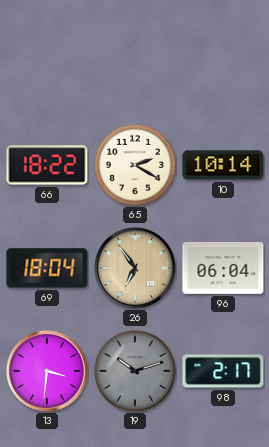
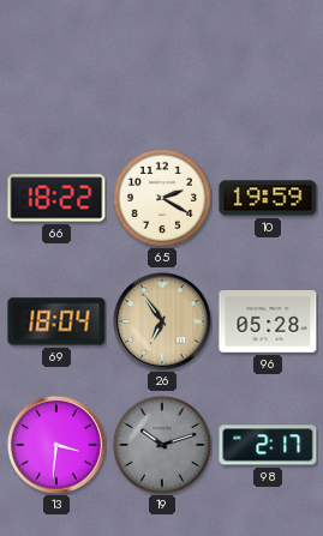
10: 10:14 -> 19:59
96: 06:04 -> 05:28
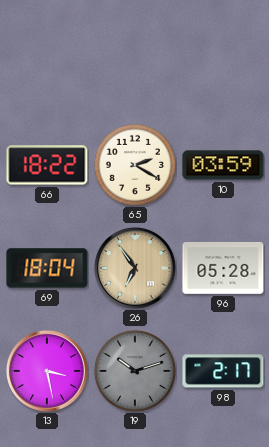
10: 19:59 -> 03:59
13: 3:31 -> 3:28
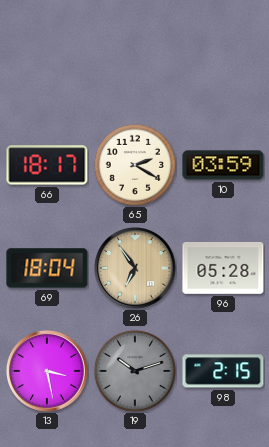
66: 18:22 -> 18:17
98: 2:17 -> 2:15
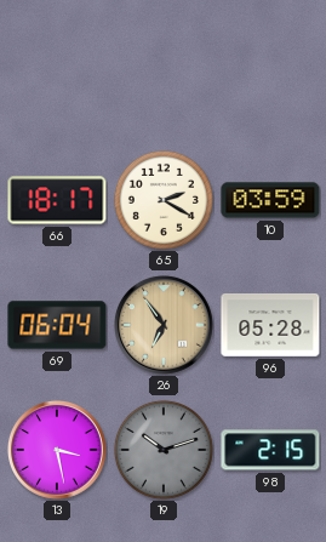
69: 18:04 -> 06:04
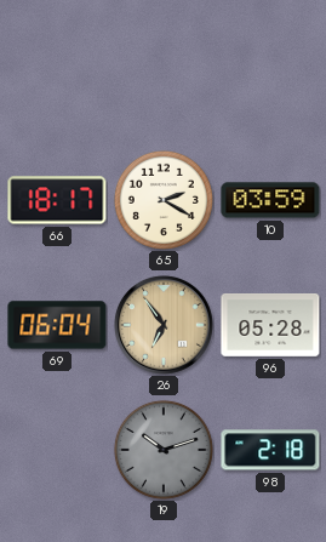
13: 3:28 -> none
98: 2:15 -> 2:18
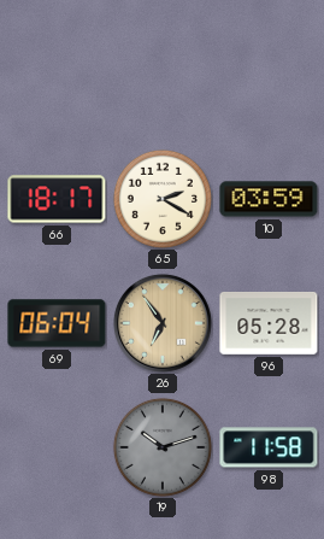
98: 2:18 -> 11:58
